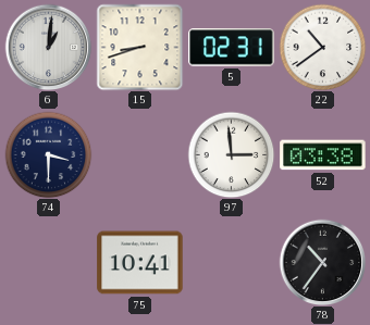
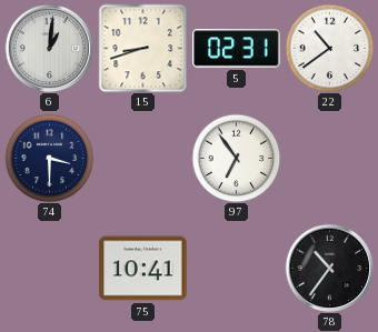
97: 2:59 -> 6:54
52: 03:38 -> none
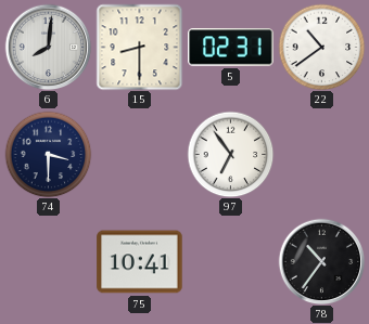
6: 1:01 -> 8:01
15: 8:42 -> 8:30
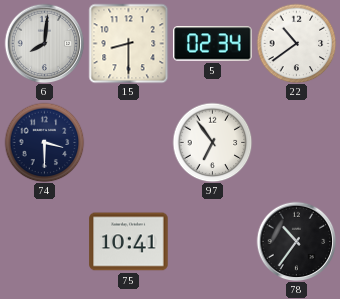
5: 02:31 -> 02:34
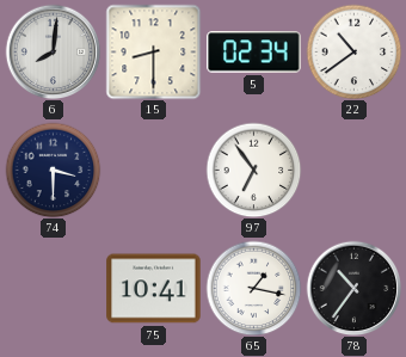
65: none -> 1:17
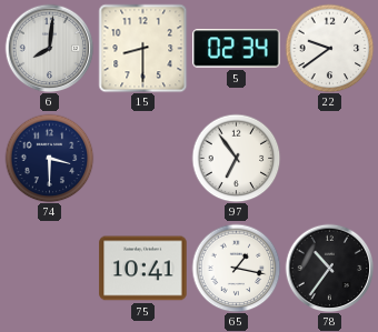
22: 10:39 -> 9:39
